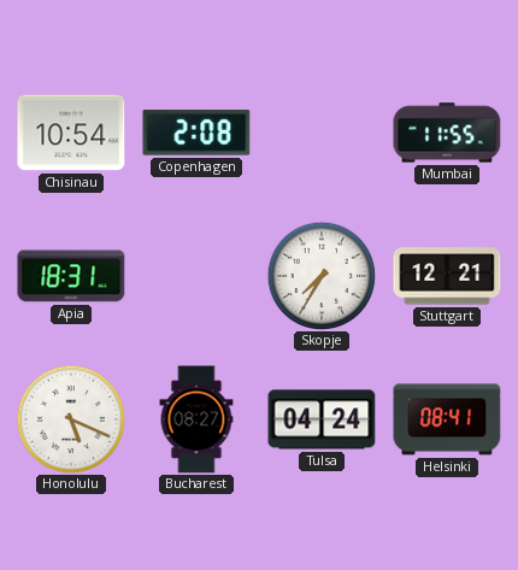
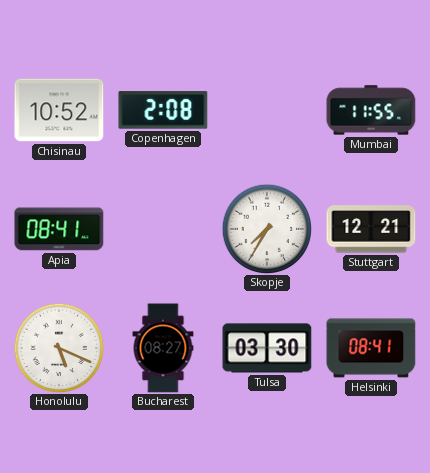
Chisinau: 10:54 -> 10:52
Apia: 18:31 -> 08:41
Tulsa: 04:24 -> 03:30
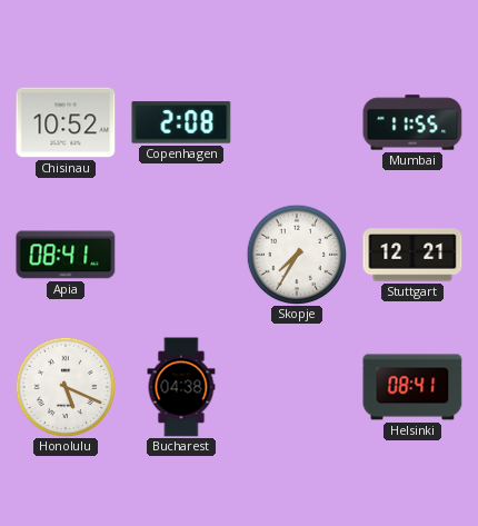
Bucharest: 08:27 -> 04:38
Tulsa: 03:30 -> none
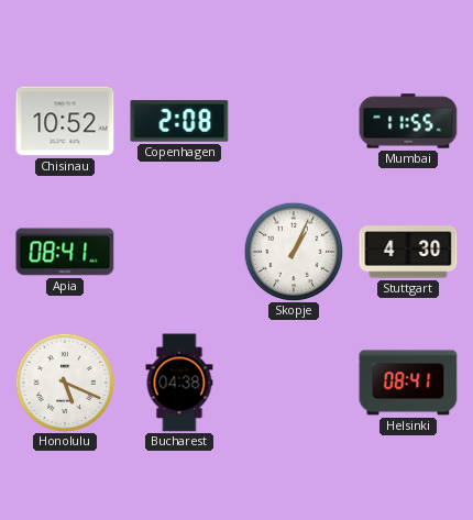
Skopje: 7:35 -> 1:04
Stuttgart: 12:21 -> 4:30
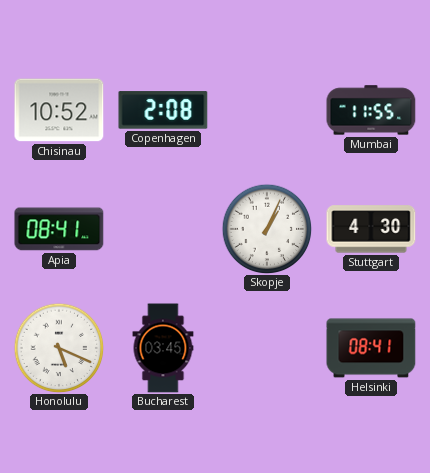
Bucharest: 04:38 -> 03:45
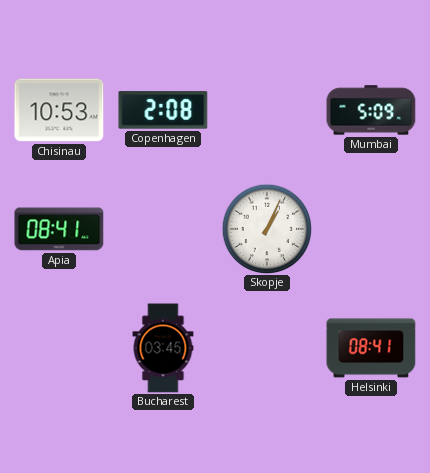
Chisinau: 10:52 -> 10:53
Mumbai: 11:55 -> 5:09
Stuttgart: 4:30 -> none
Honolulu: 5:19 -> none
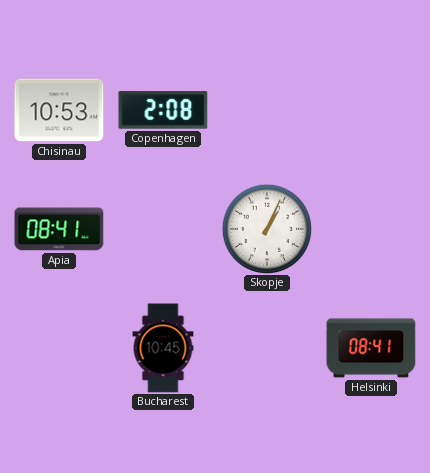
Mumbai: 5:09 -> none
Bucharest: 03:45 -> 10:45
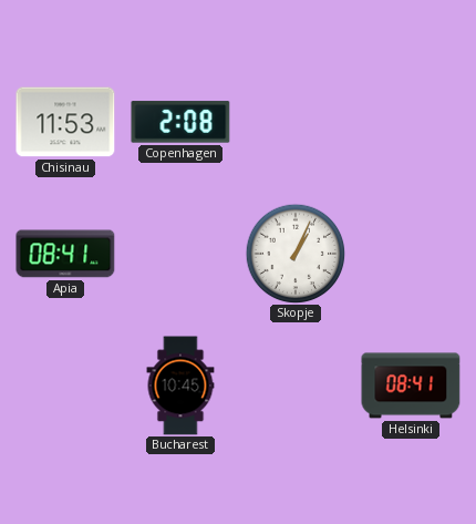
Chisinau: 10:53 -> 11:53
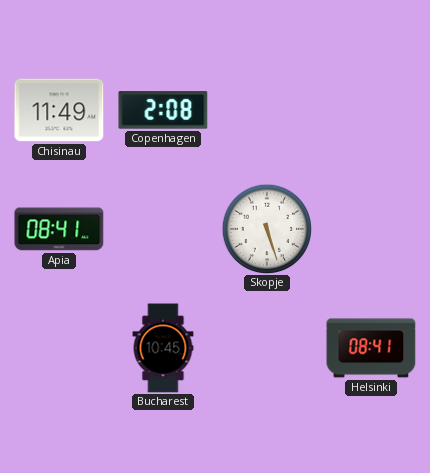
Chisinau: 11:53 -> 11:49
Skopje: 1:04 -> 5:27
